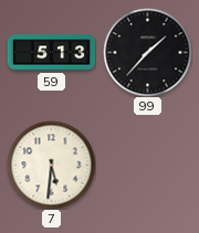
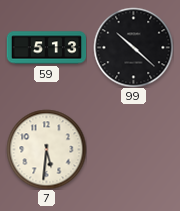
99: 1:37 -> 10:22
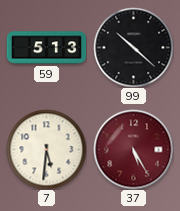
37: none -> 5:25
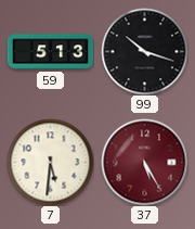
99: 10:22 -> 10:18
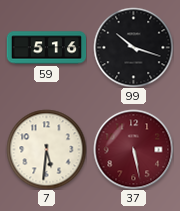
59: 5:13 -> 5:16
37: 5:25 -> 5:28
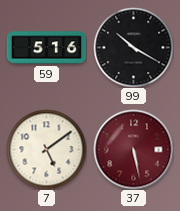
99: 10:18 -> 10:20
7: 5:31 -> 5:09
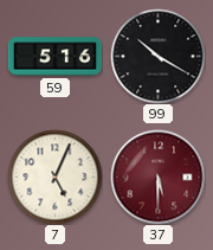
7: 5:09 -> 5:04
37: 5:28 -> 5:30
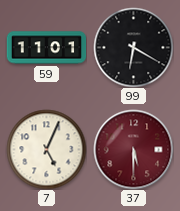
59: 5:16 -> 11:01
99: 10:20 -> 6:20
